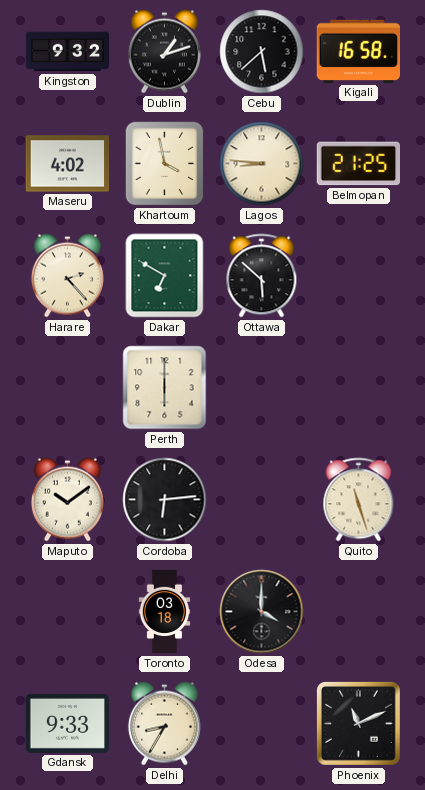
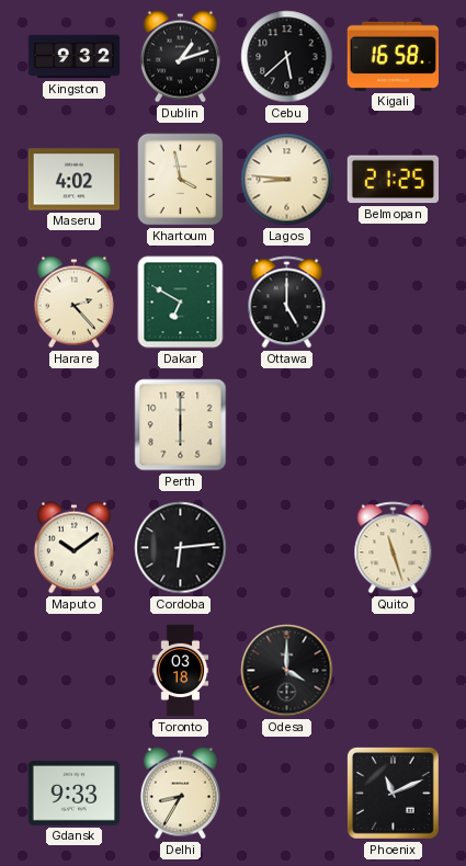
Ottawa: 5:52 -> 5:00
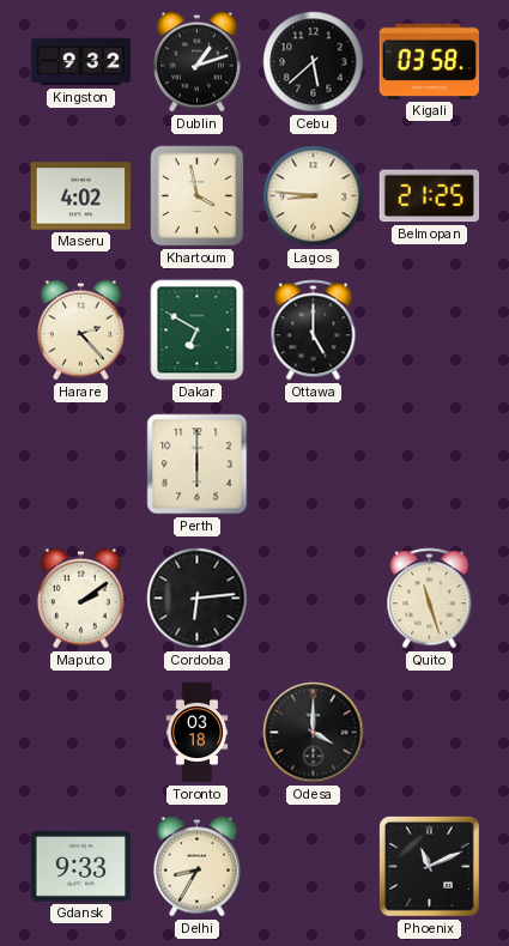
Kigali: 16:58 -> 03:58
Maputo: 10:09 -> 2:09
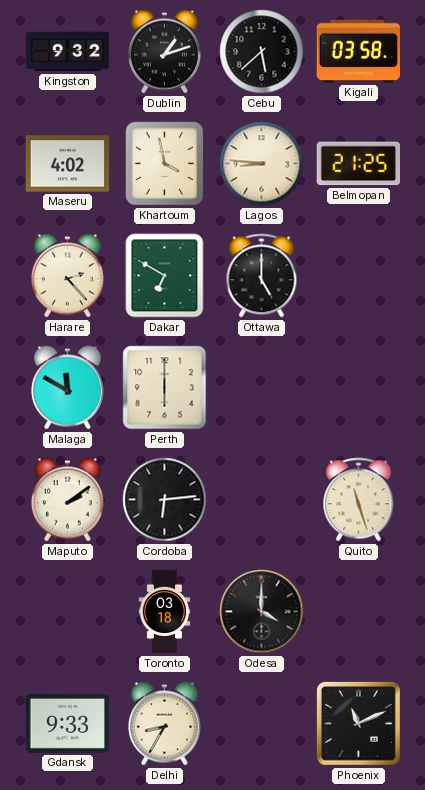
Malaga: none -> 11:50
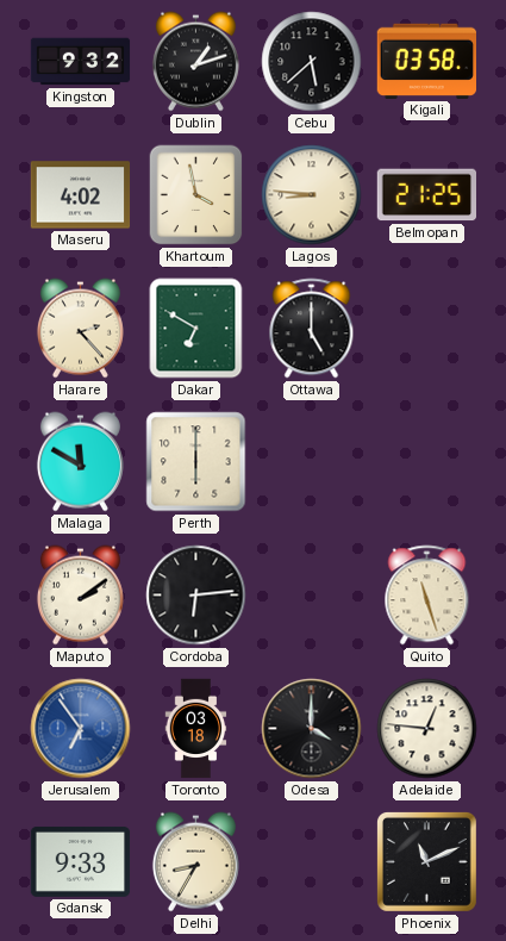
Jerusalem: none -> 6:54
Adelaide: none -> 12:46
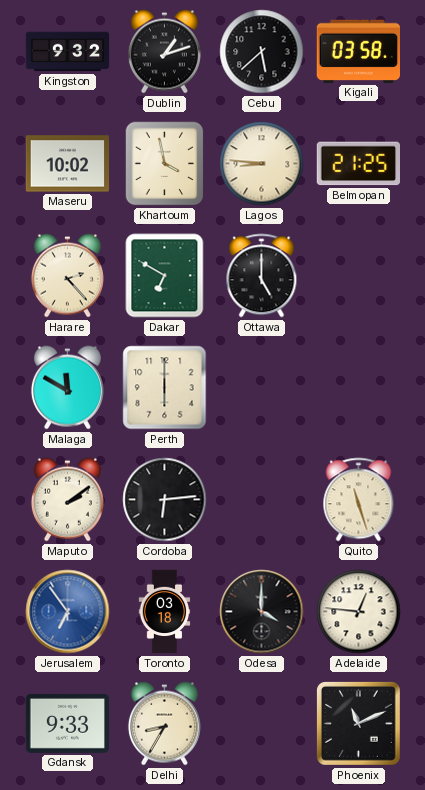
Maseru: 4:02 -> 10:02
